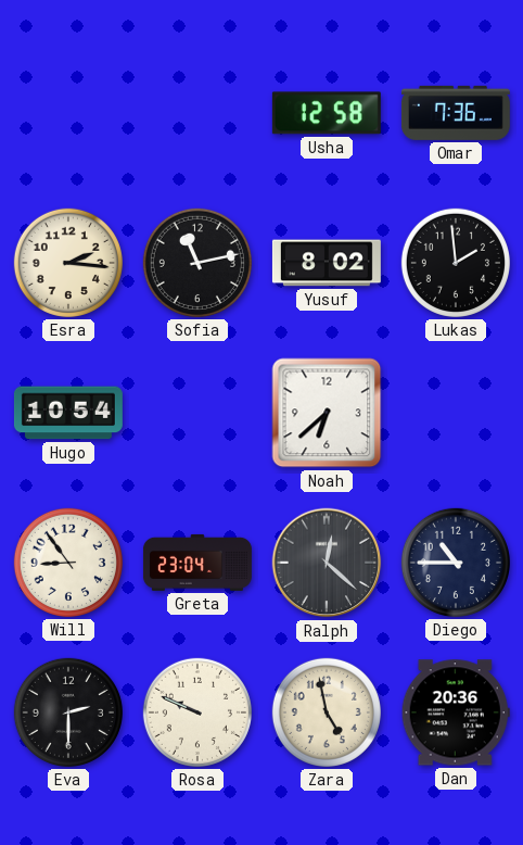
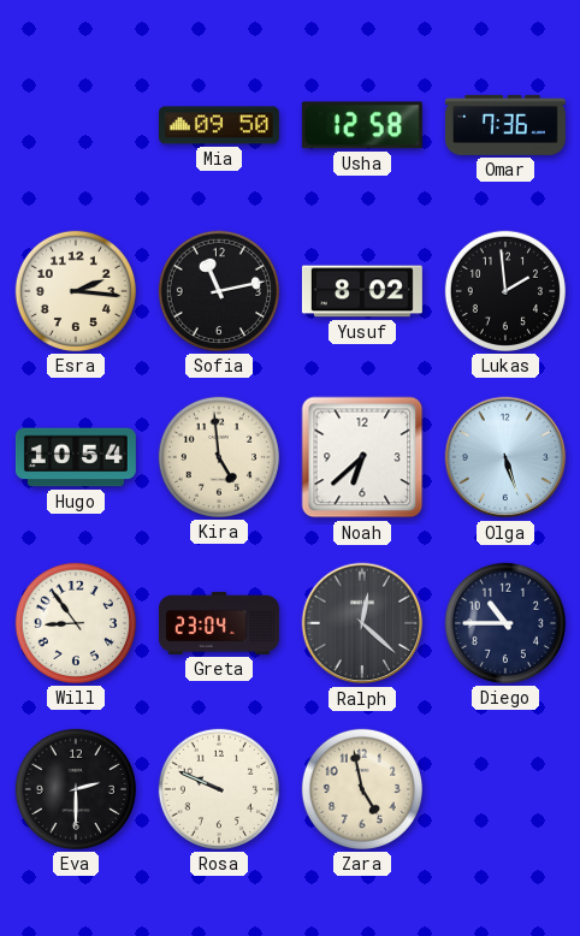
Mia: none -> 09:50
Kira: none -> 4:59
Olga: none -> 5:27
Dan: 20:36 -> none
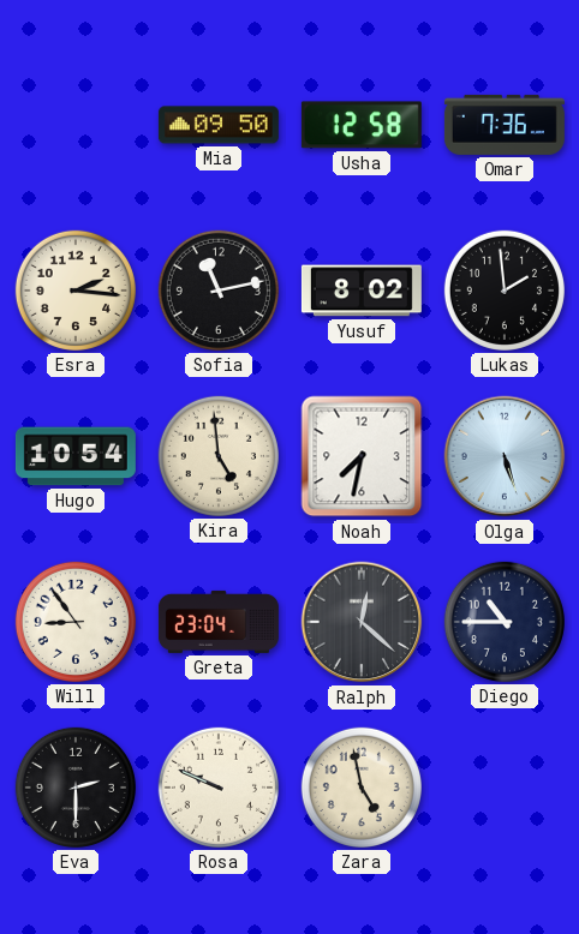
Noah: 6:38 -> 7:32
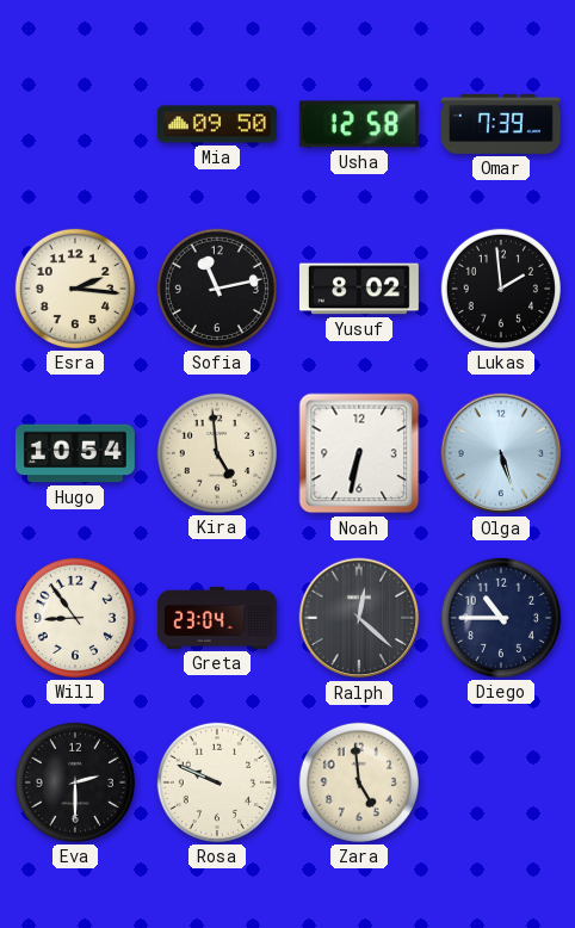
Omar: 7:36 -> 7:39
Noah: 7:32 -> 6:32
Zara: 4:58 -> 4:59
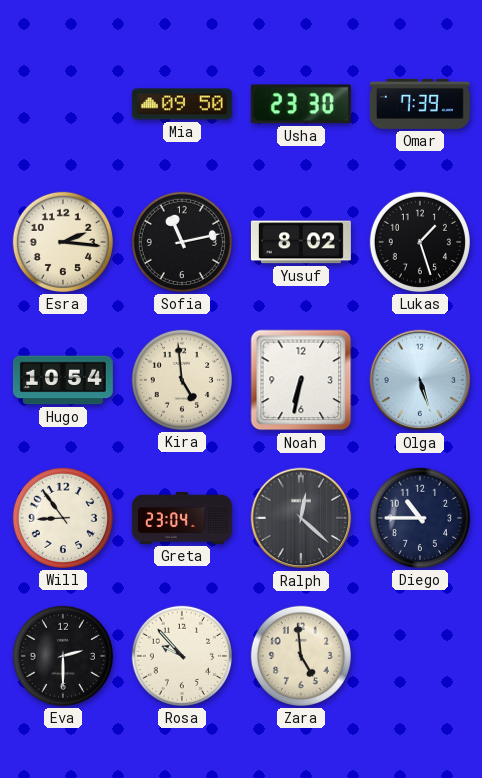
Usha: 12:58 -> 23:30
Lukas: 1:59 -> 1:27
Rosa: 9:49 -> 9:53
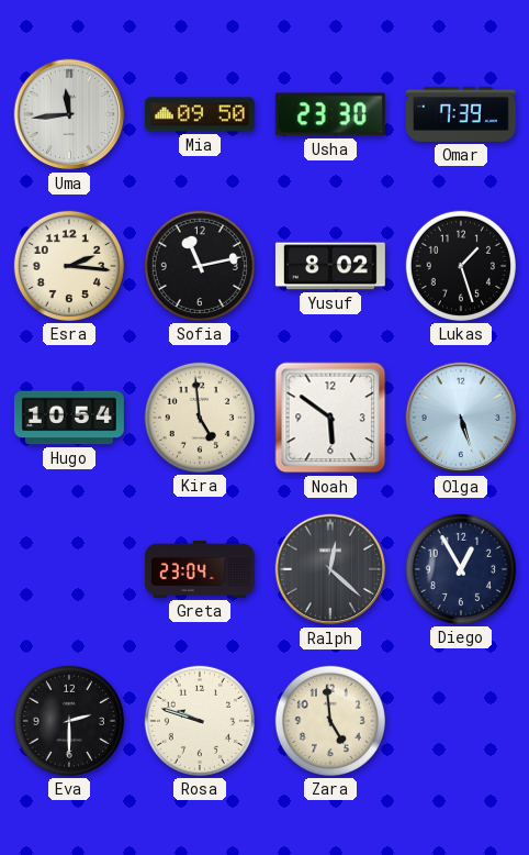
Uma: none -> 11:44
Noah: 6:32 -> 5:51
Will: 8:54 -> none
Diego: 10:45 -> 12:55
Rosa: 9:53 -> 9:48
